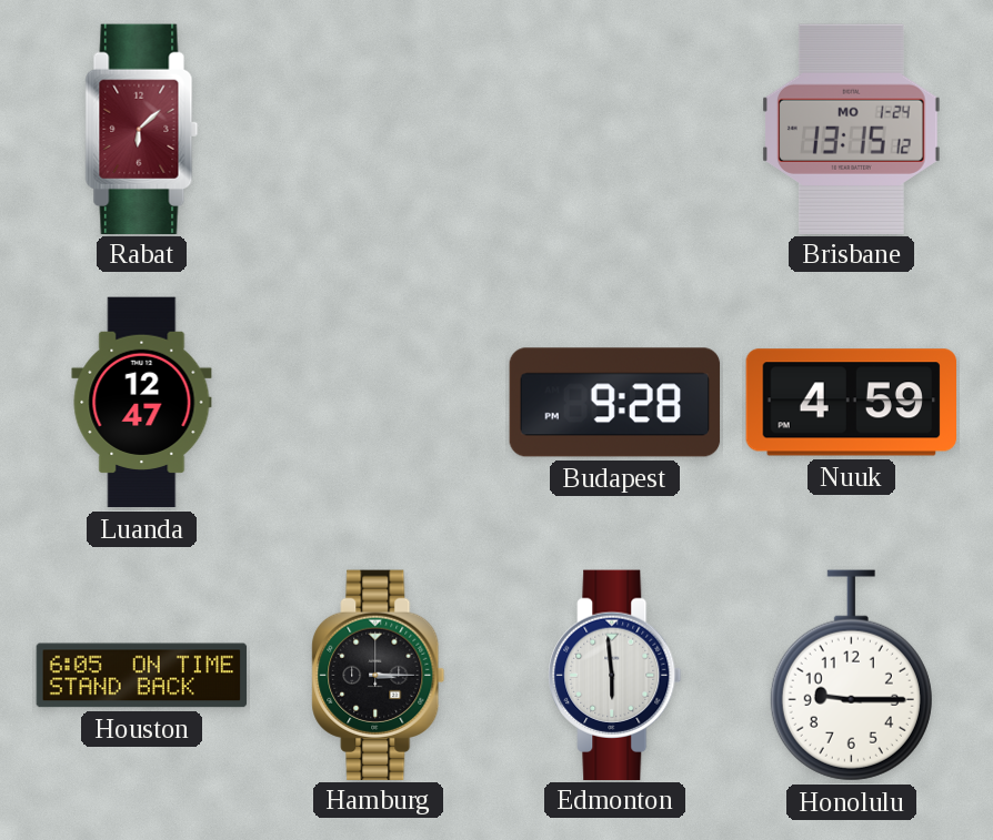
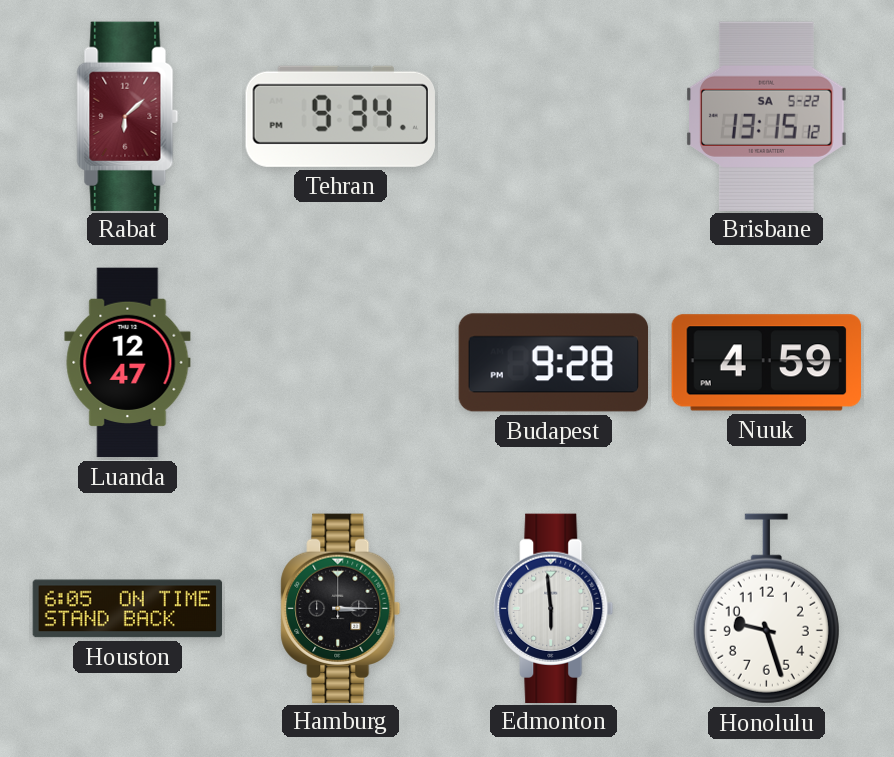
Tehran: none -> 9:34
Brisbane date: MO 1-24 -> SA 5-22
Honolulu: 9:15 -> 9:27
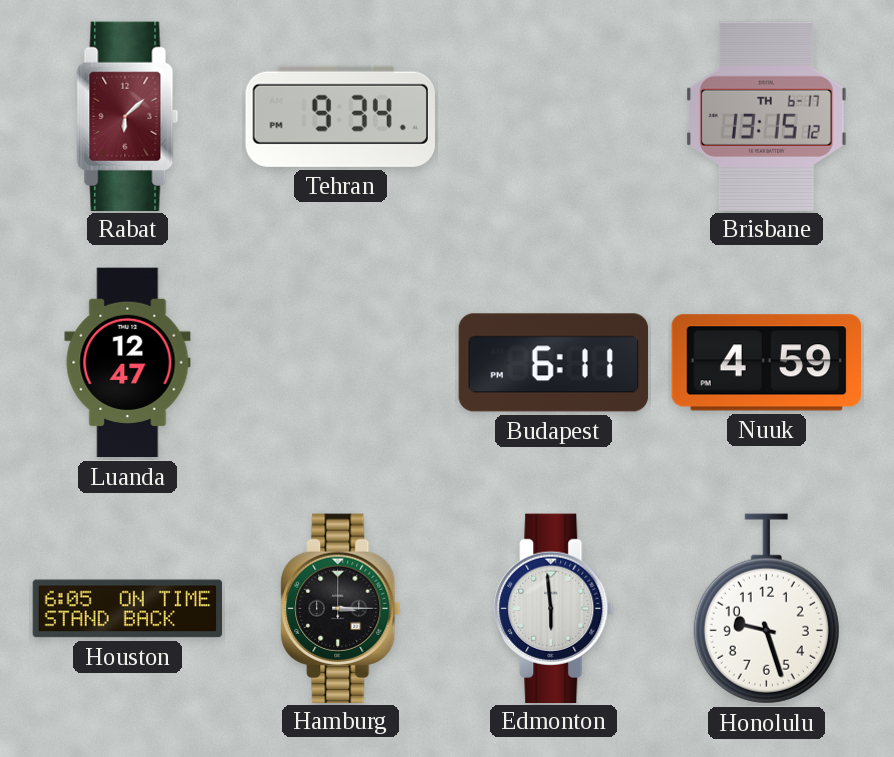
Brisbane date: SA 5-22 -> TH 6-17
Budapest: 9:28 -> 6:11
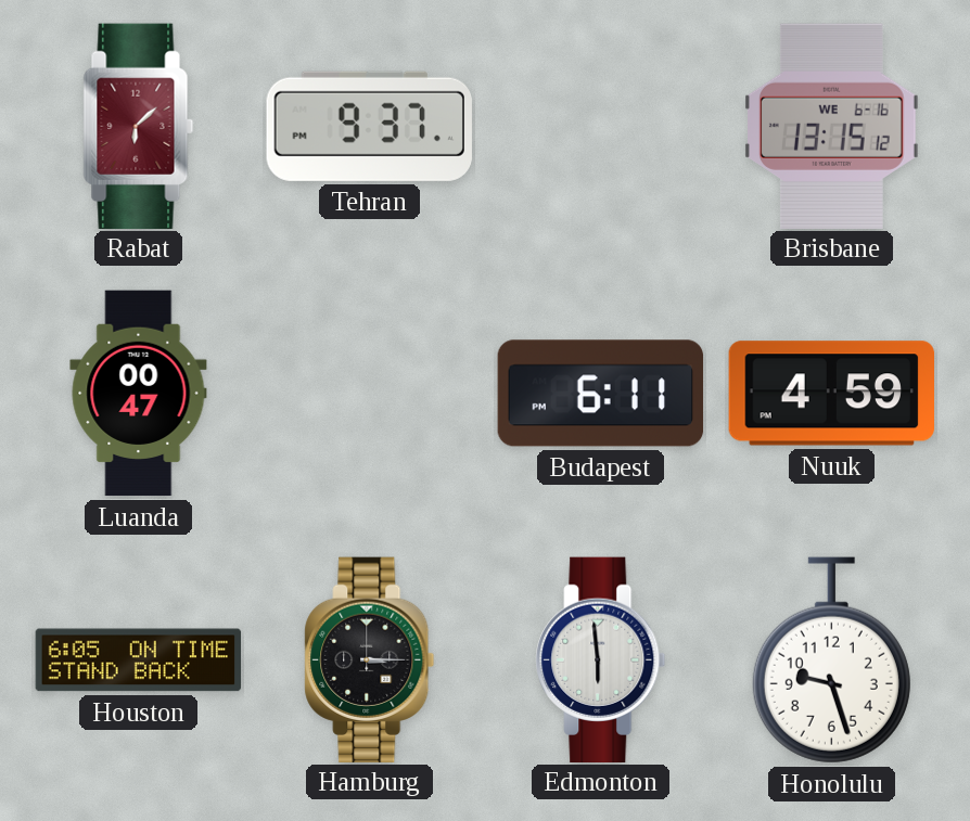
Tehran: 9:34 -> 9:37
Brisbane date: TH 6-17 -> WE 6-16
Luanda: 12:47 -> 00:47
